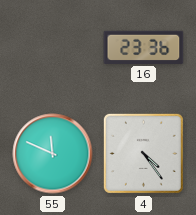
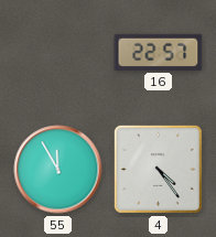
16: 23:36 -> 22:57
55: 11:49 -> 11:55
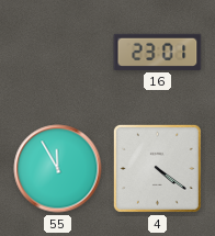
16: 22:57 -> 23:01
4: 4:24 -> 4:21
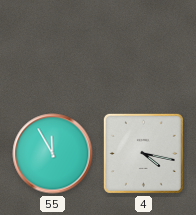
16: 23:01 -> none
4: 4:21 -> 4:17
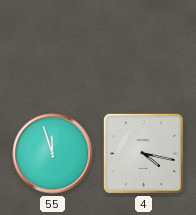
55: 11:55 -> 11:57
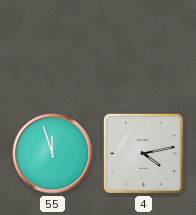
4: 4:17 -> 4:13
